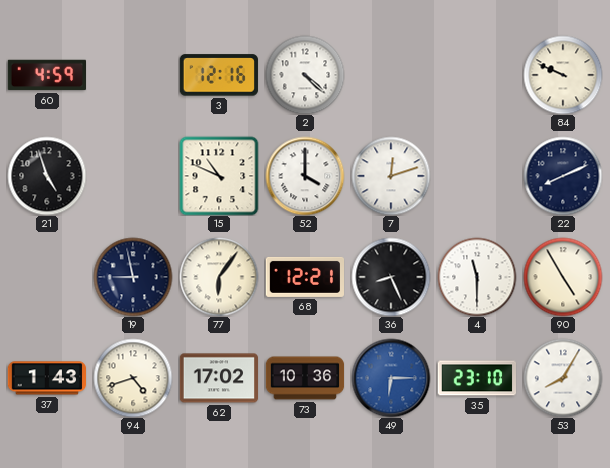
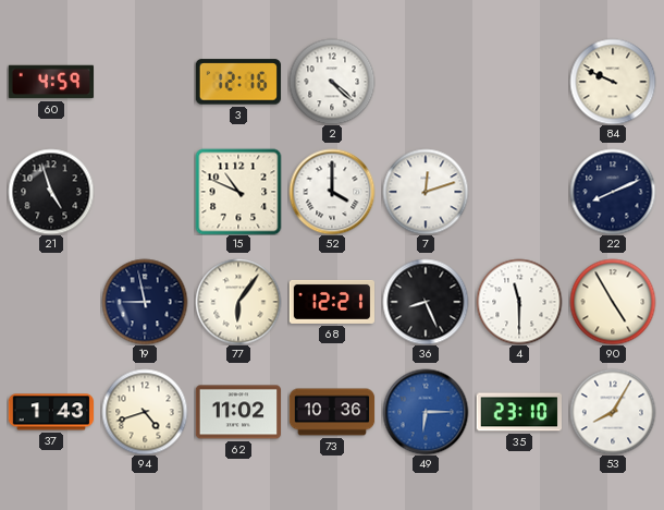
62: 17:02 -> 11:02
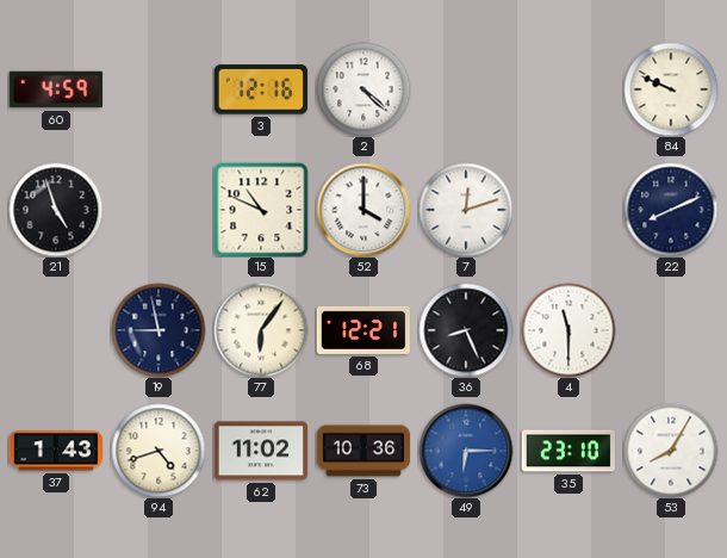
90: 4:55 -> none
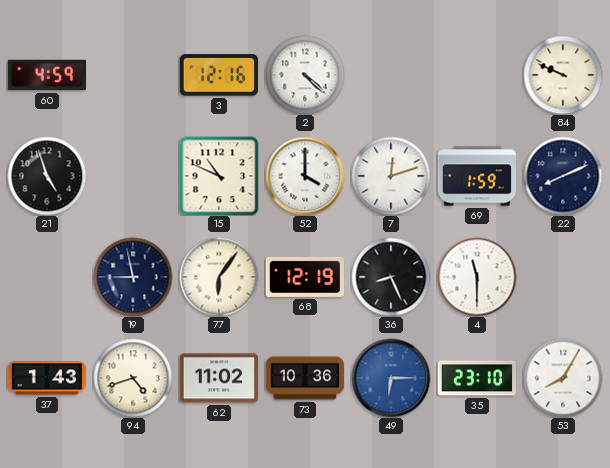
69: none -> 1:59
68: 12:21 -> 12:19
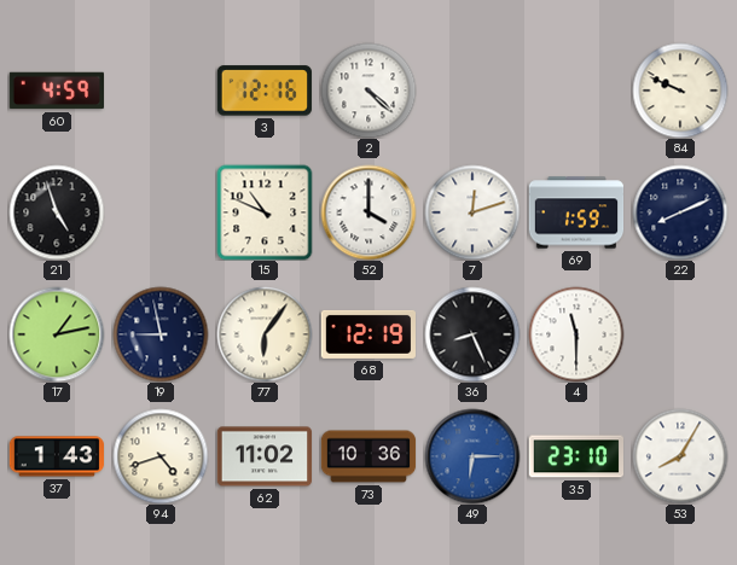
17: none -> 1:13
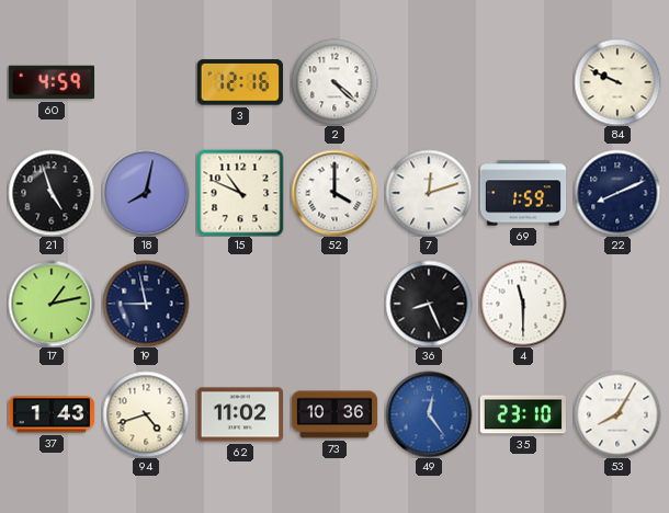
18: none -> 8:02
77: 6:06 -> none
68: 12:19 -> none
49: 6:15 -> 12:24
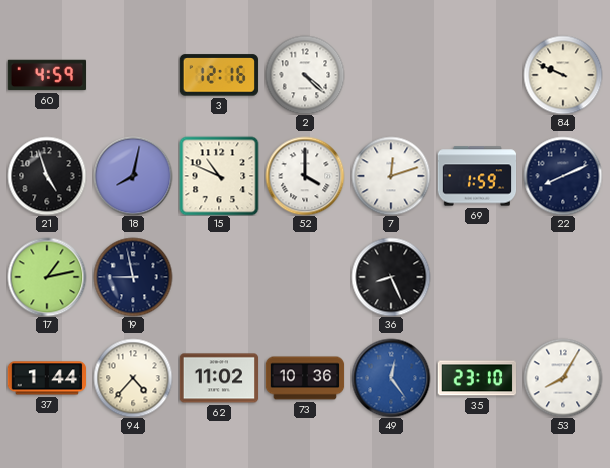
4: 11:30 -> none
37: 1:43 -> 1:44
94: 4:42 -> 4:37
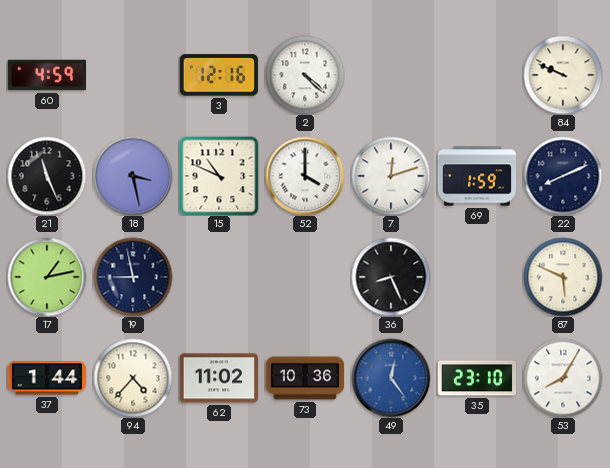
21: 4:57 -> 11:26
18: 8:02 -> 3:28
87: none -> 5:49
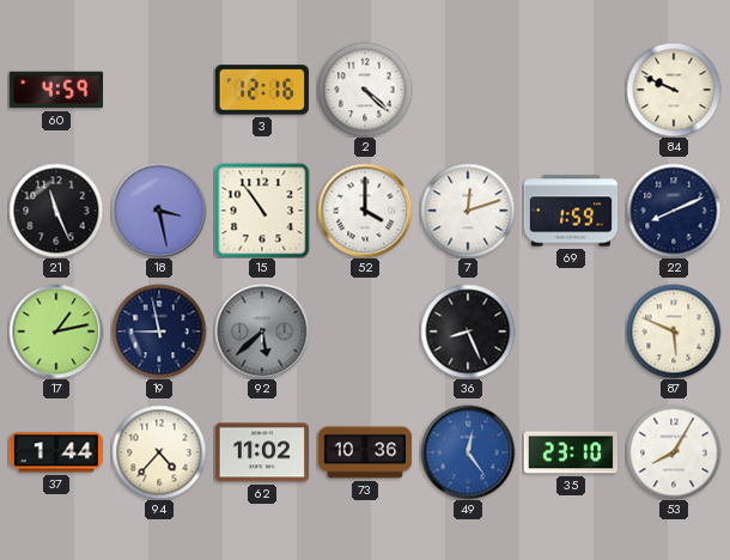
15: 10:49 -> 10:54
92: none -> 5:38
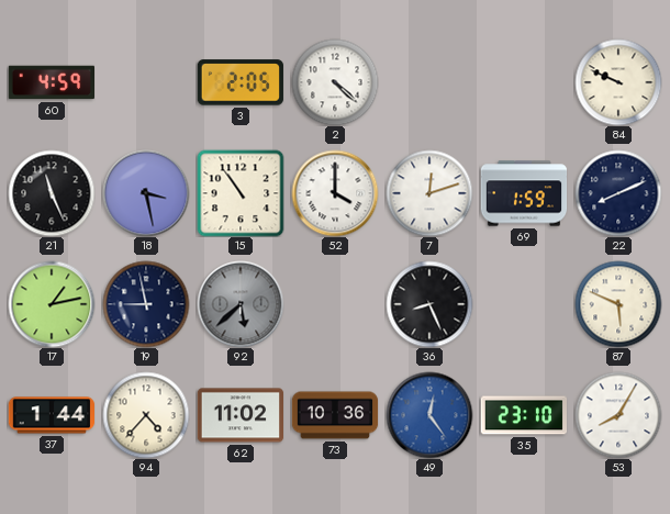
3: 12:16 -> 2:05
